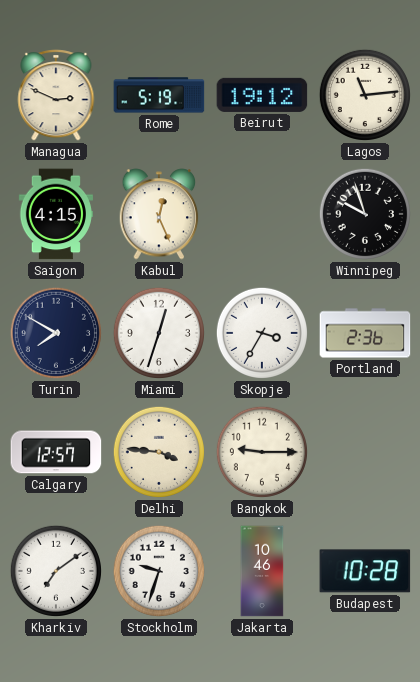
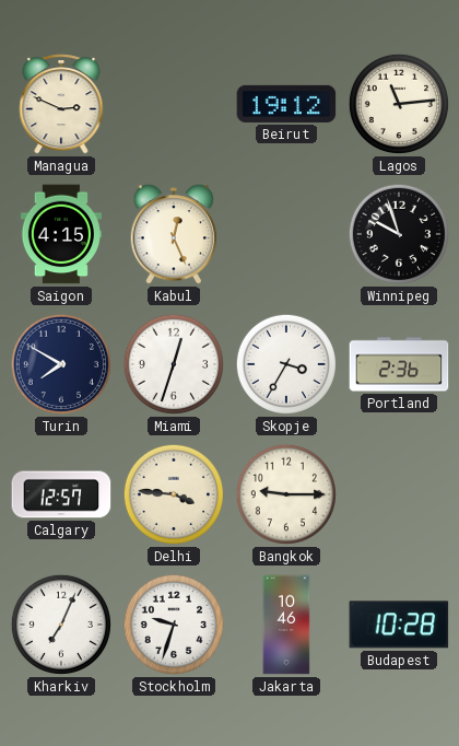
Rome: 5:19 -> none
Kharkiv: 7:09 -> 7:04
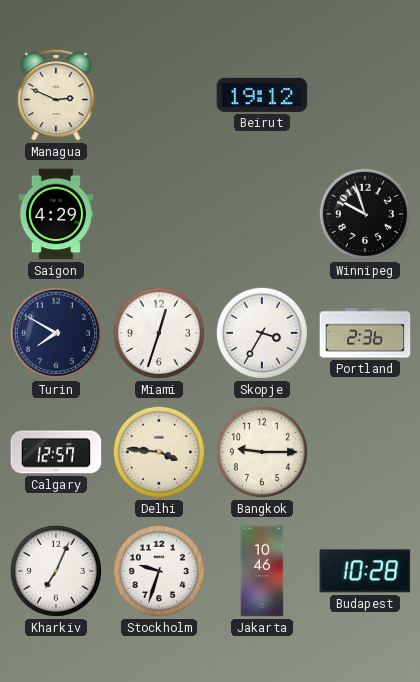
Lagos: 11:14 -> none
Saigon: 4:15 -> 4:29
Kabul: 12:26 -> none
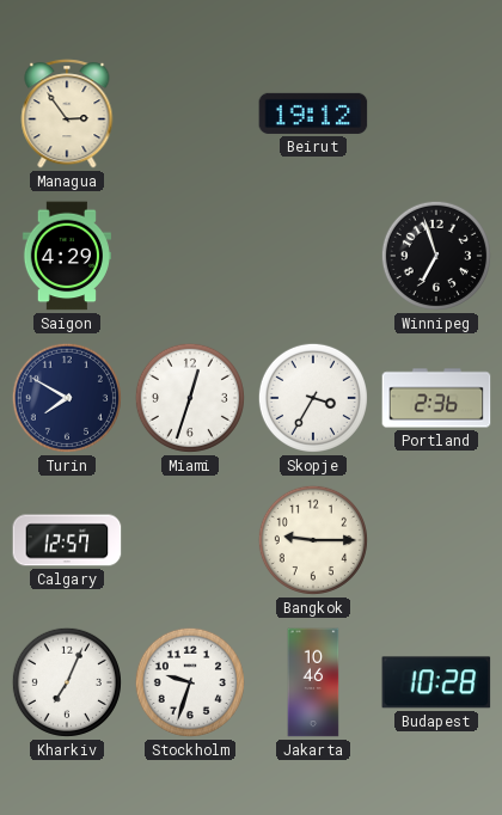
Managua: 2:49 -> 2:54
Winnipeg: 9:57 -> 6:57
Delhi: 3:46 -> none
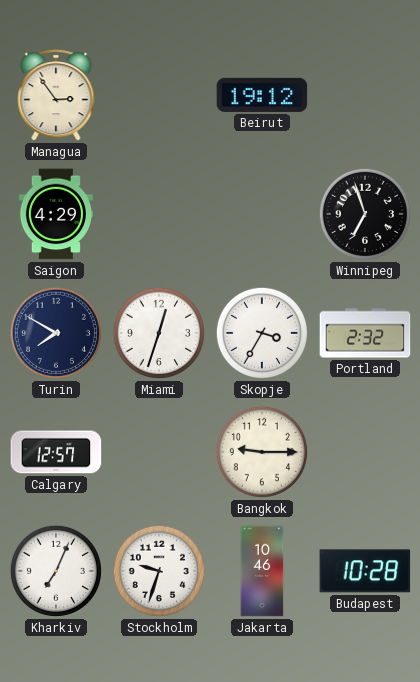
Portland: 2:36 -> 2:32
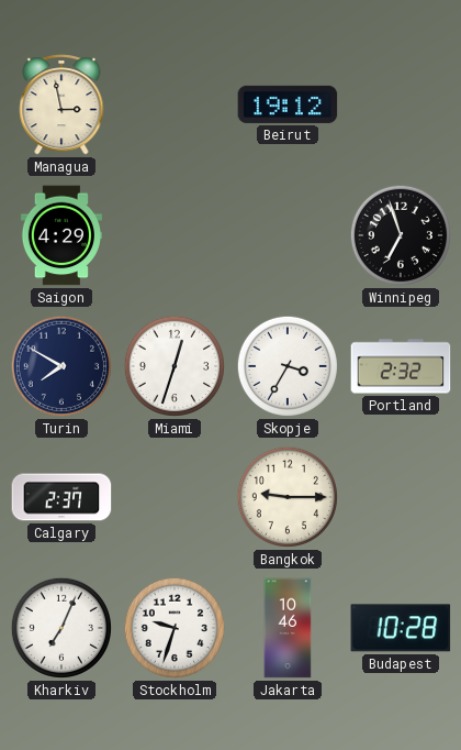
Managua: 2:54 -> 2:58
Calgary: 12:57 -> 2:37
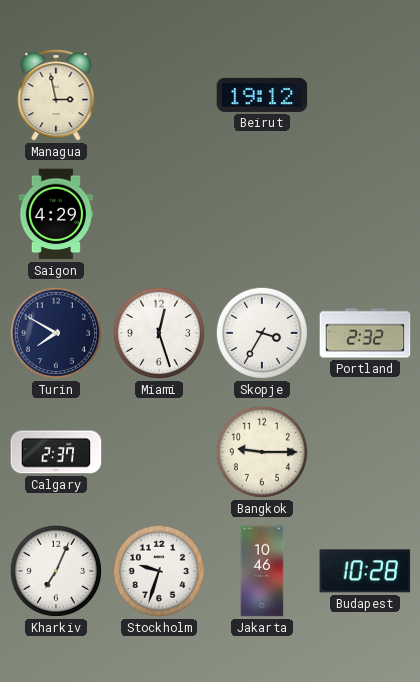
Winnipeg: 6:57 -> none
Miami: 12:33 -> 12:27
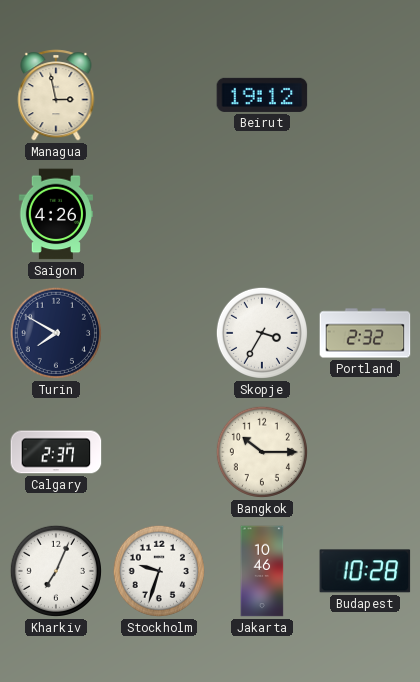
Saigon: 4:29 -> 4:26
Miami: 12:27 -> none
Bangkok: 9:15 -> 10:15
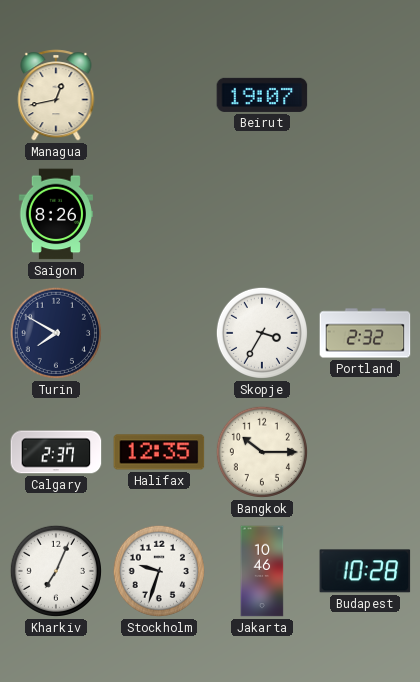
Managua: 2:58 -> 12:43
Beirut: 19:12 -> 19:07
Saigon: 4:26 -> 8:26
Halifax: none -> 12:35
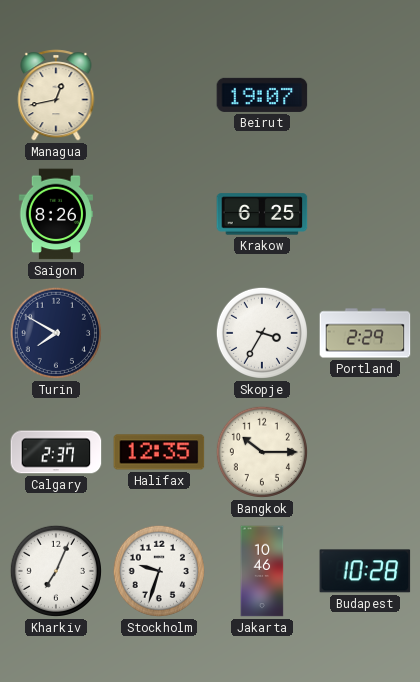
Krakow: none -> 6:25
Portland: 2:32 -> 2:29
